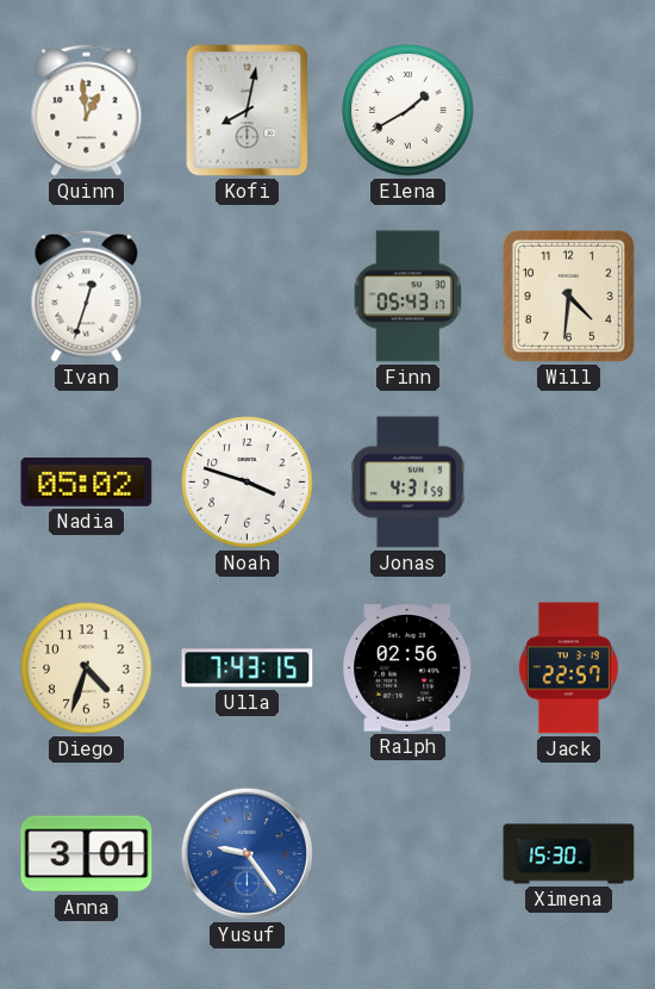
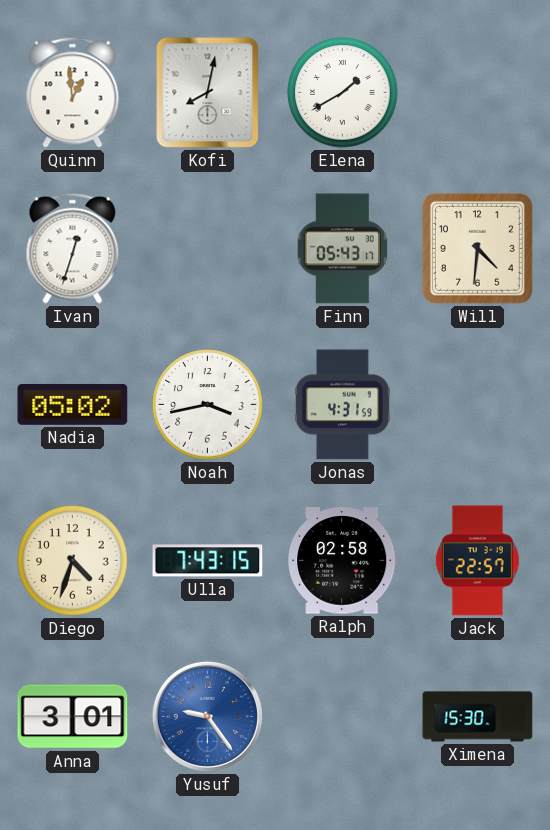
Noah: 3:48 -> 3:43
Ralph: 02:56 -> 02:58
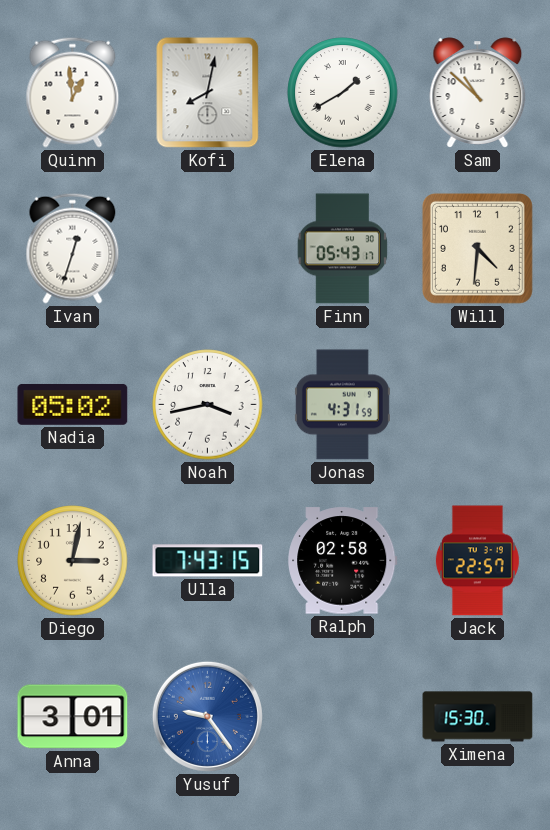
Sam: none -> 10:52
Diego: 4:33 -> 3:02
